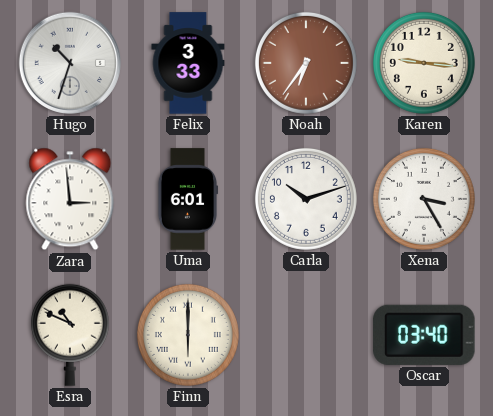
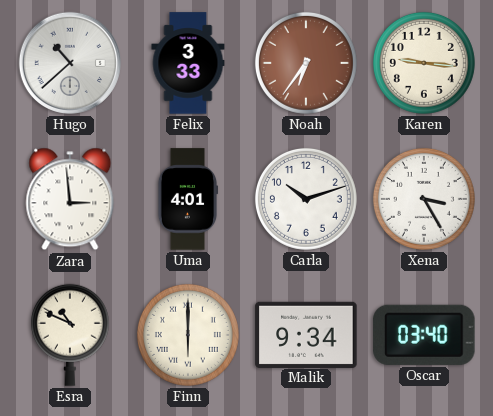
Hugo: 10:33 -> 10:38
Uma: 6:01 -> 4:01
Malik: none -> 9:34
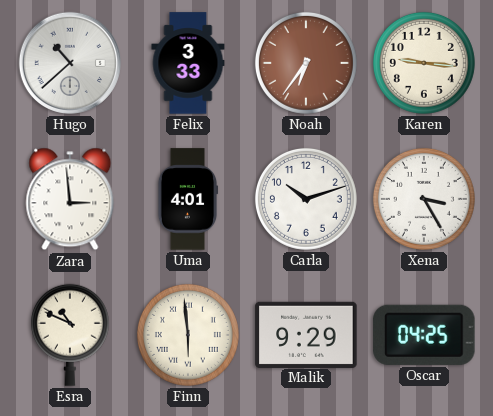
Finn: 6:00 -> 5:59
Malik: 9:34 -> 9:29
Oscar: 03:40 -> 04:25
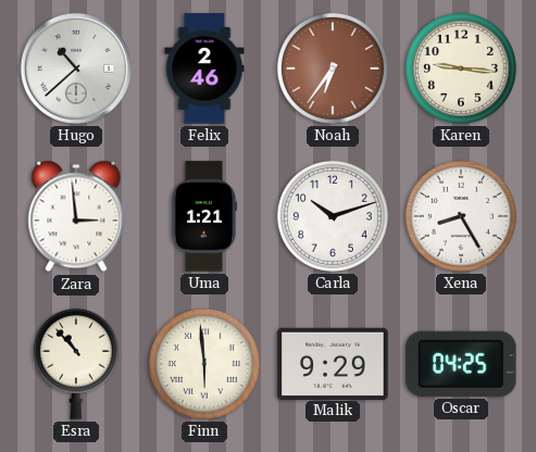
Felix: 3:33 -> 2:46
Uma: 4:01 -> 1:21
Xena: 3:25 -> 8:25
Esra: 10:49 -> 10:53
